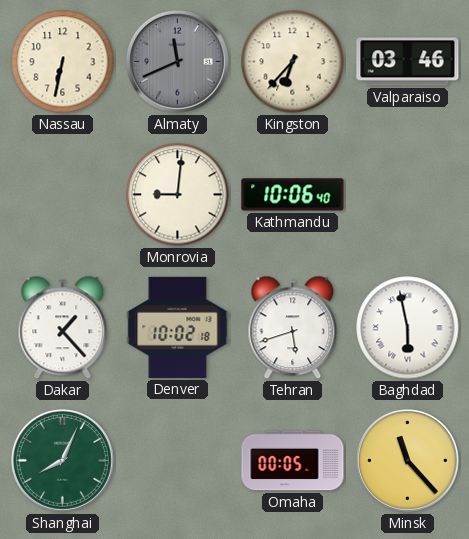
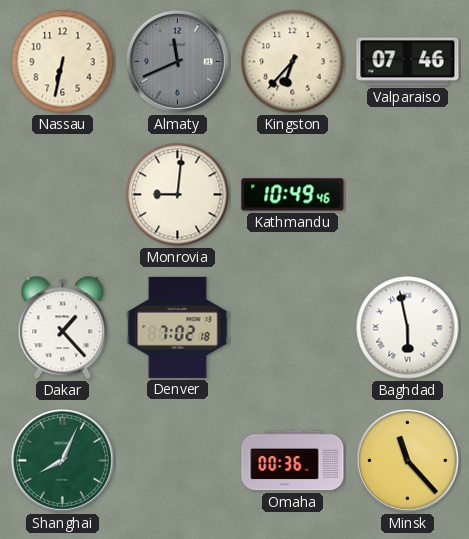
Valparaiso: 03:46 -> 07:46
Kathmandu: 10:06 -> 10:49
Denver: 10:02 -> 7:02
Tehran: 5:42 -> none
Omaha: 00:05 -> 00:36
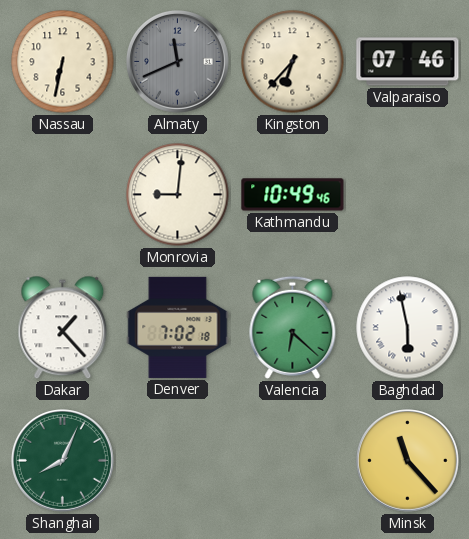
Valencia: none -> 6:22
Omaha: 00:36 -> none
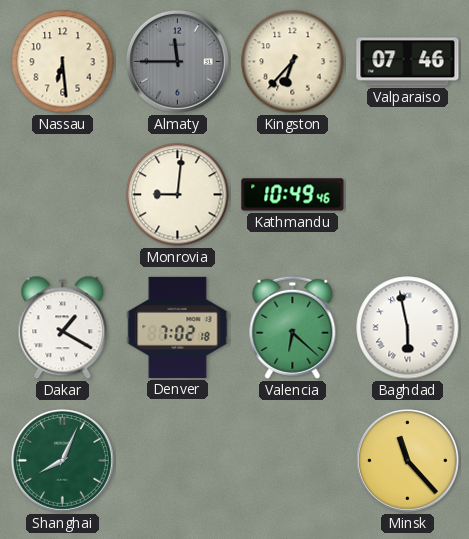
Nassau: 6:32 -> 6:29
Almaty: 11:41 -> 11:45
Dakar: 1:23 -> 1:20
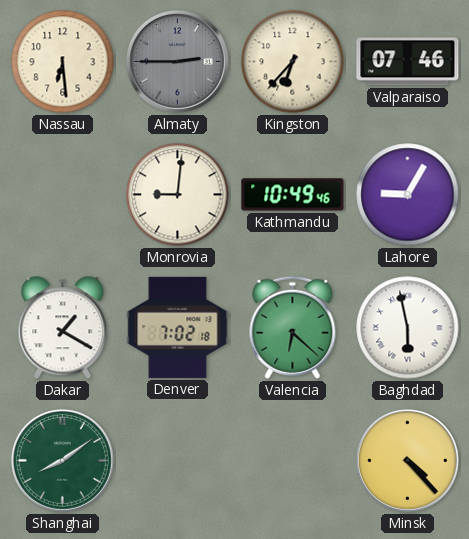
Almaty: 11:45 -> 2:45
Lahore: none -> 9:05
Shanghai: 8:04 -> 8:09
Minsk: 11:23 -> 4:23
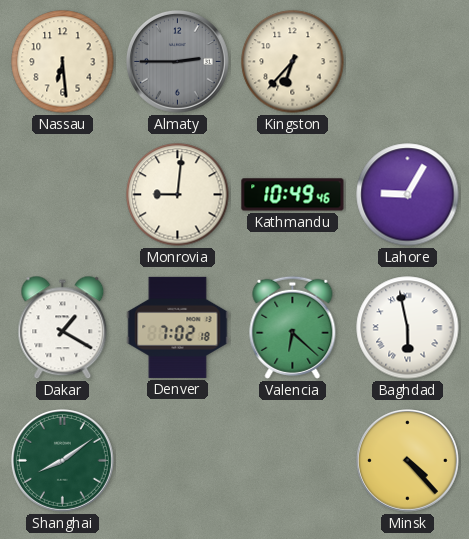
Valparaiso: 07:46 -> none
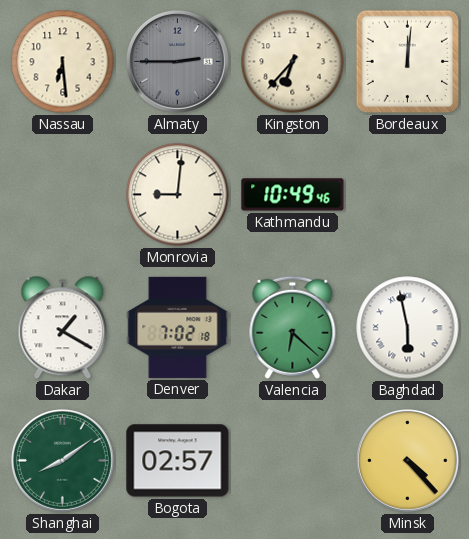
Bordeaux: none -> 12:01
Lahore: 9:05 -> none
Bogota: none -> 02:57
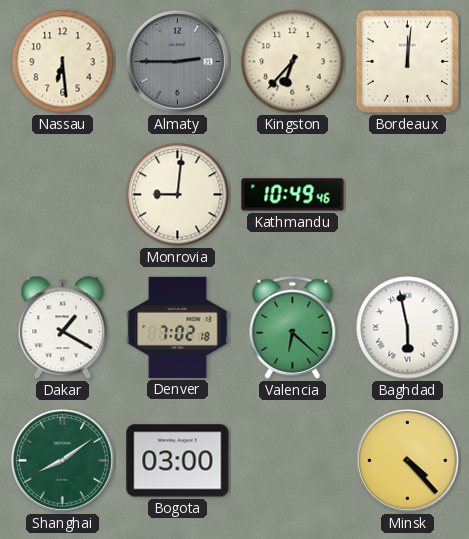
Bogota: 02:57 -> 03:00
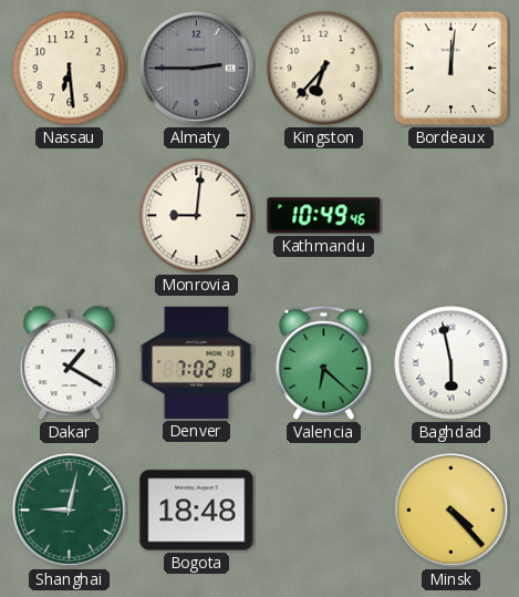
Shanghai: 8:09 -> 9:02
Bogota: 03:00 -> 18:48
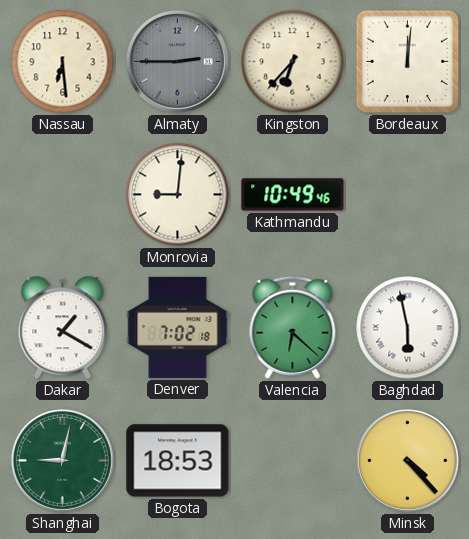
Bogota: 18:48 -> 18:53
